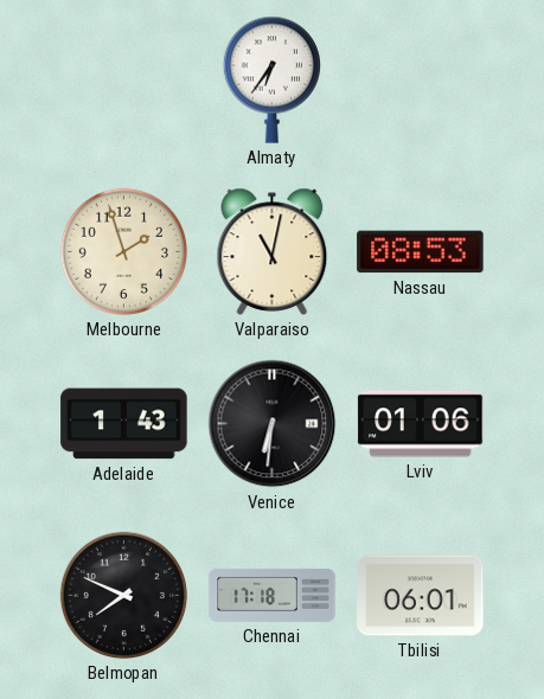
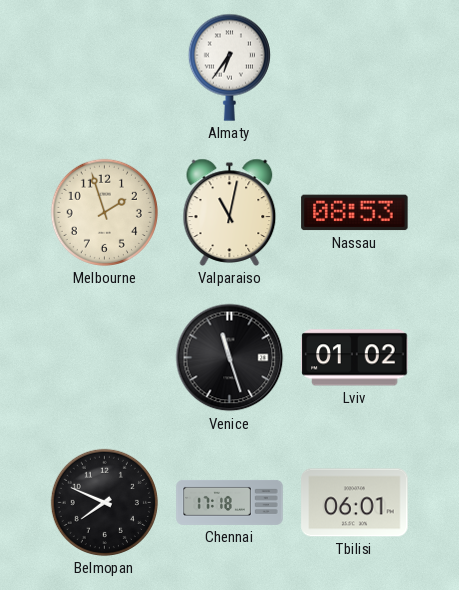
Adelaide: 1:43 -> none
Venice: 6:31 -> 11:27
Lviv: 01:06 -> 01:02
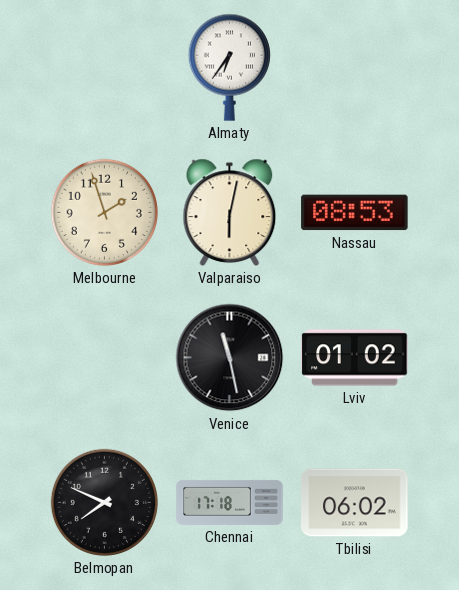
Valparaiso: 11:02 -> 6:02
Venice: 11:27 -> 11:28
Tbilisi: 06:01 -> 06:02
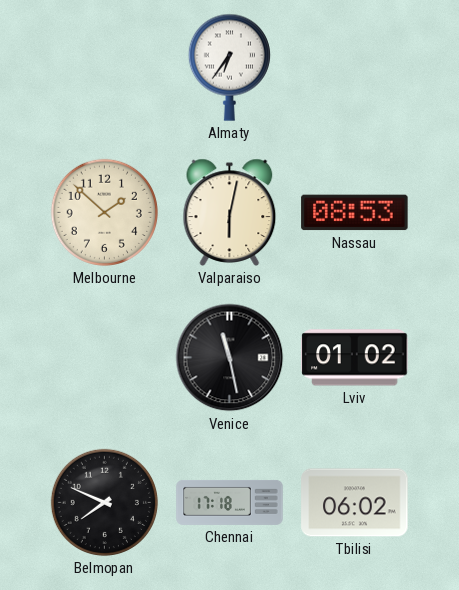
Melbourne: 1:57 -> 1:52
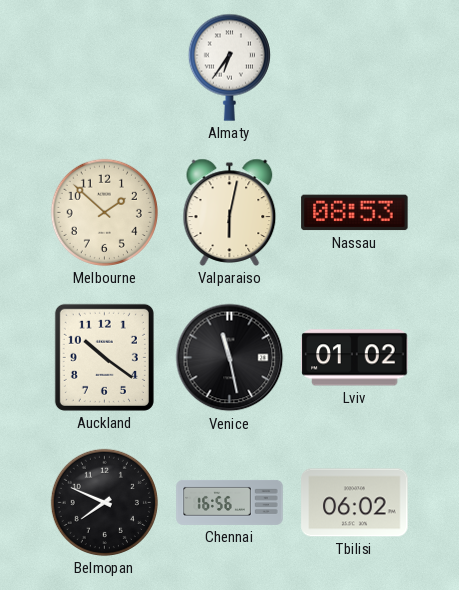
Auckland: none -> 10:21
Chennai: 17:18 -> 16:56
